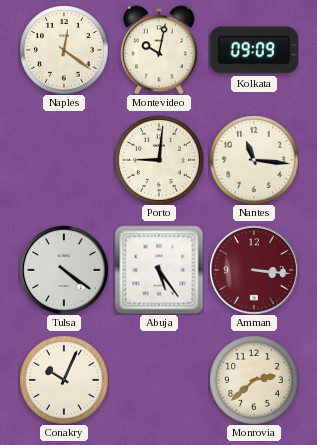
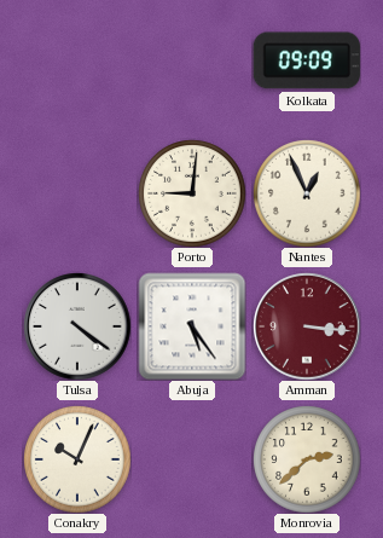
Naples: 12:21 -> none
Montevideo: 10:02 -> none
Nantes: 11:16 -> 12:56
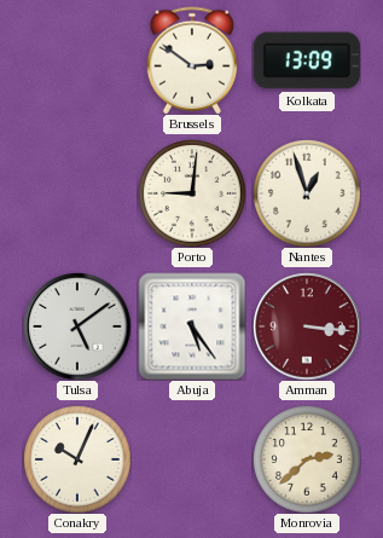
Brussels: none -> 2:51
Kolkata: 09:09 -> 13:09
Nantes: 12:56 -> 12:57
Tulsa: 4:21 -> 5:09
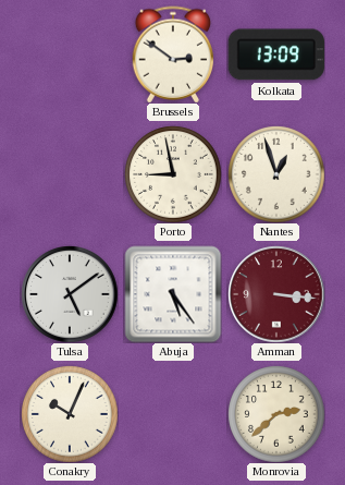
Porto: 9:01 -> 8:58
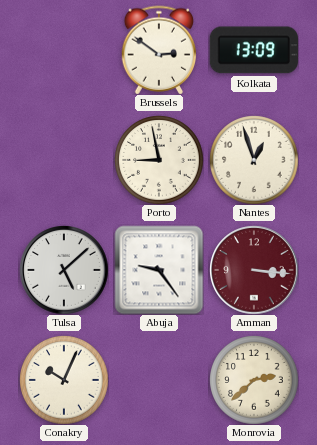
Tulsa: 5:09 -> 5:08
Abuja: 5:24 -> 9:24
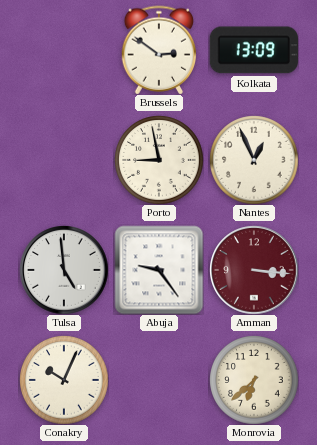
Nantes: 12:57 -> 12:56
Tulsa: 5:08 -> 4:59
Monrovia: 2:38 -> 6:38
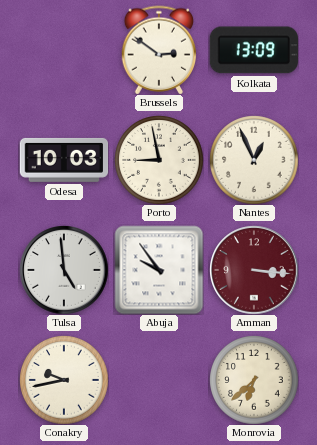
Odesa: none -> 10:03
Abuja: 9:24 -> 9:54
Conakry: 10:04 -> 9:43
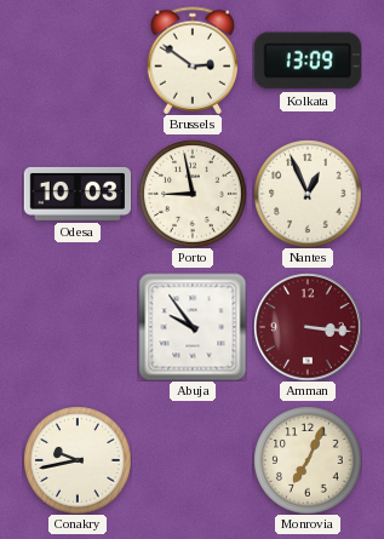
Tulsa: 4:59 -> none
Monrovia: 6:38 -> 7:04
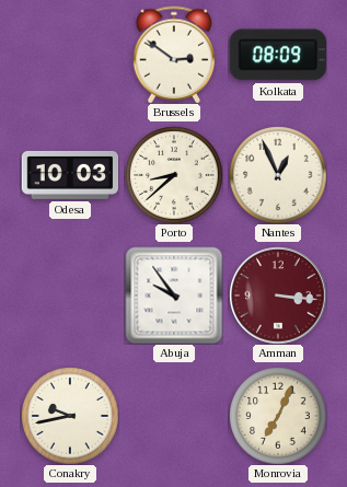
Kolkata: 13:09 -> 08:09
Porto: 8:58 -> 8:38
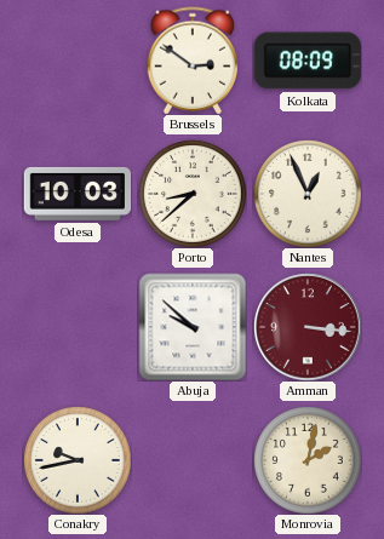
Abuja: 9:54 -> 9:52
Monrovia: 7:04 -> 2:02
